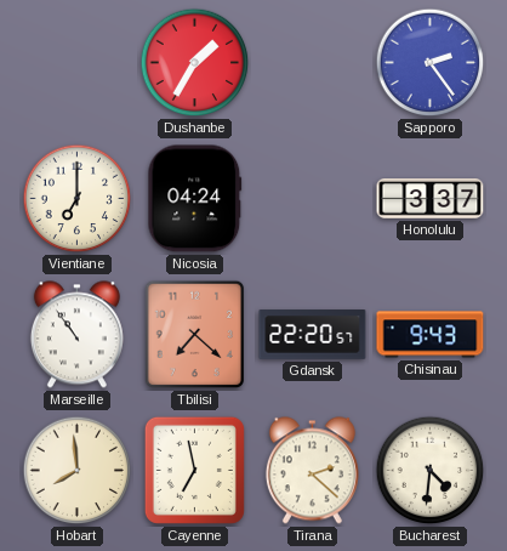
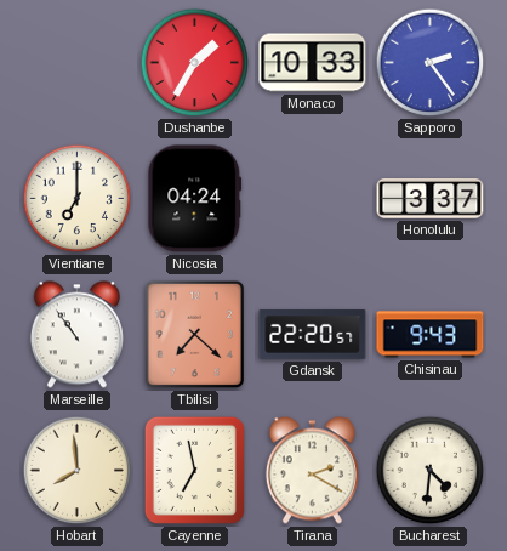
Monaco: none -> 10:33
Tirana: 2:22 -> 2:20
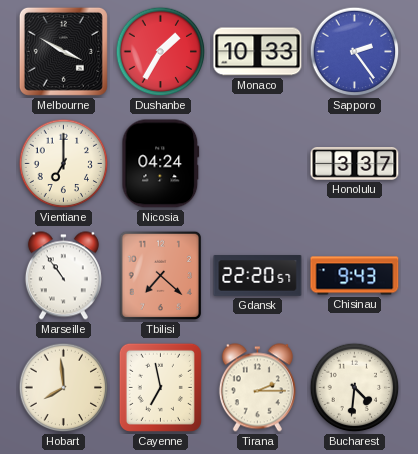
Melbourne: none -> 3:50
Tirana: 2:20 -> 2:15
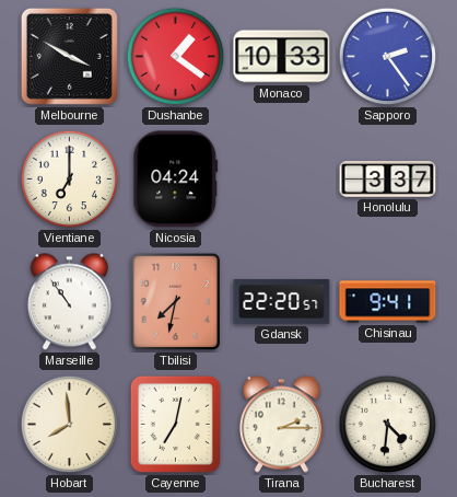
Dushanbe: 1:35 -> 1:21
Tbilisi: 7:22 -> 7:32
Chisinau: 9:43 -> 9:41
Cayenne: 6:58 -> 7:02
